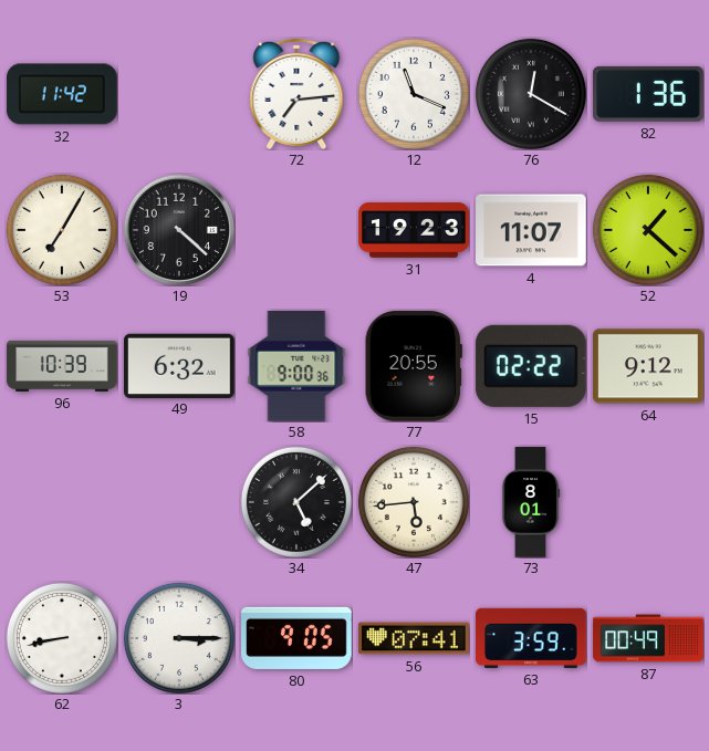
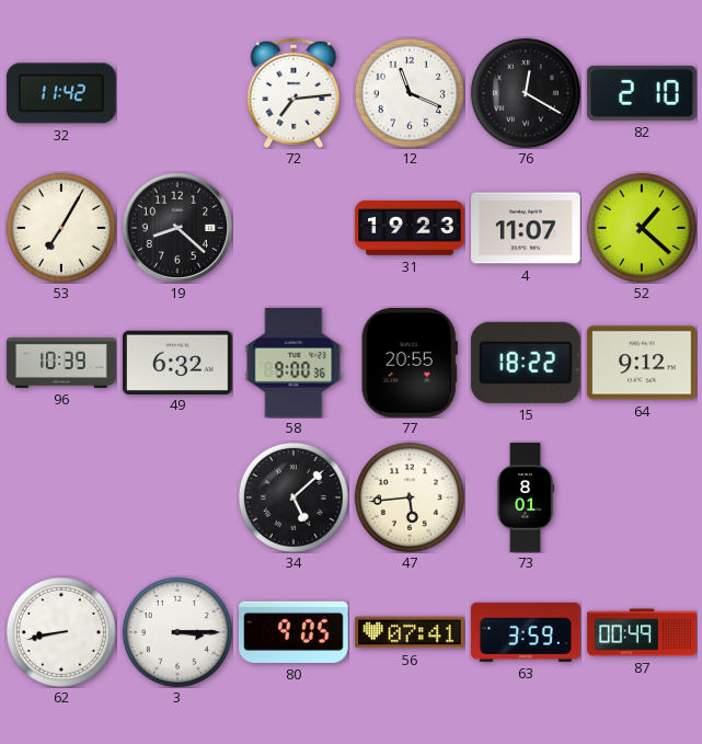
82: 1:36 -> 2:10
19: 4:22 -> 8:22
15: 02:22 -> 18:22
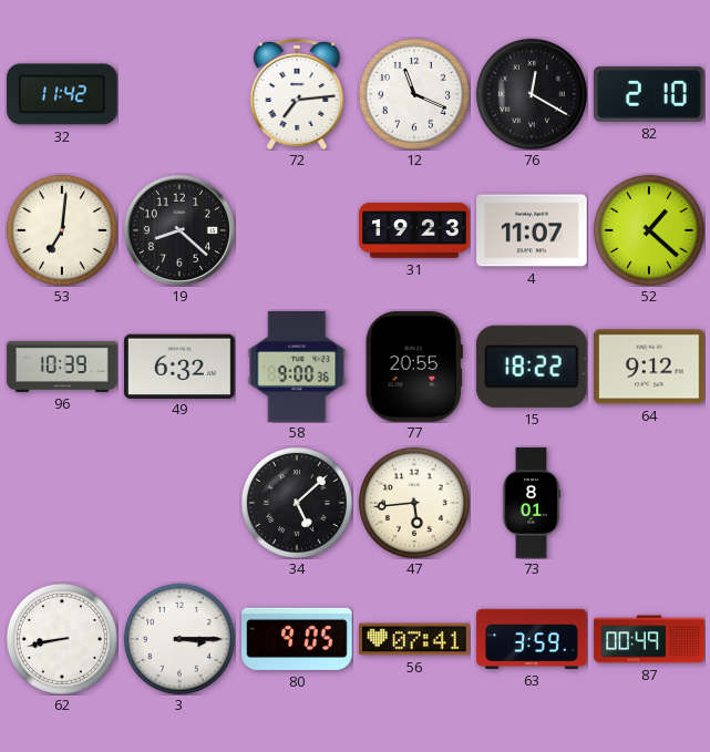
53: 7:05 -> 7:01
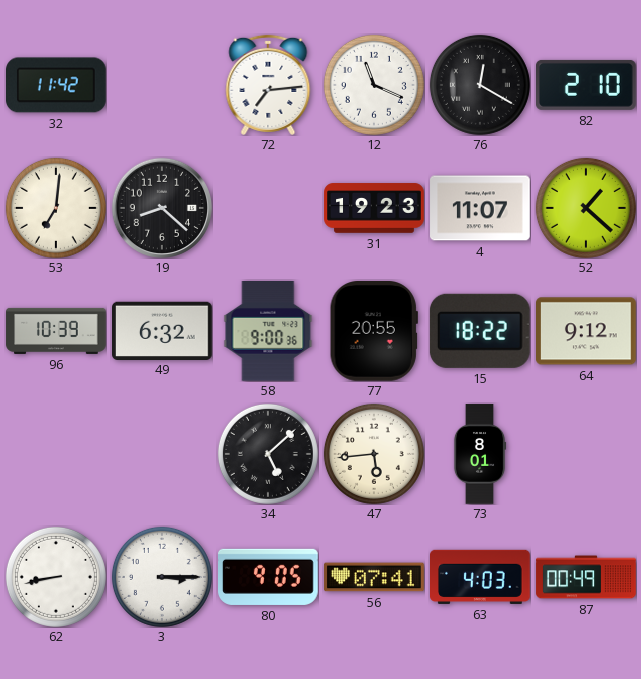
63: 3:59 -> 4:03
